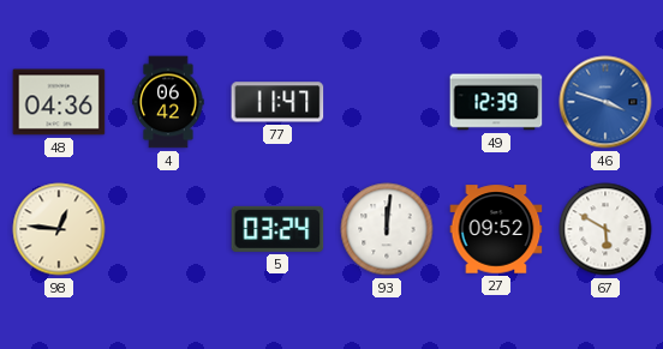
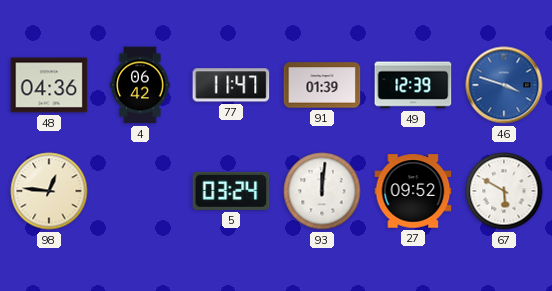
91: none -> 01:39
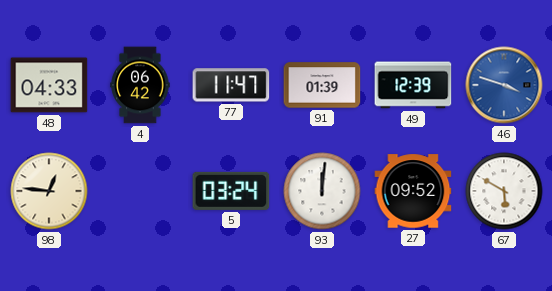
48: 04:36 -> 04:33
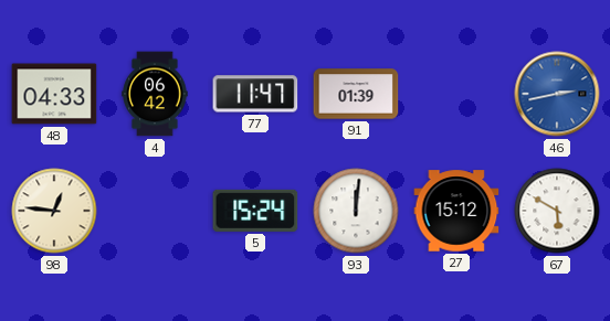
49: 12:39 -> none
46: 3:48 -> 2:43
5: 03:24 -> 15:24
27: 09:52 -> 15:12
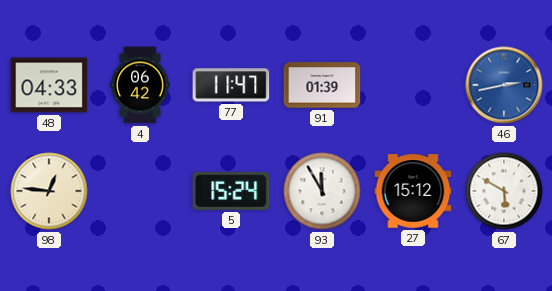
93: 12:01 -> 11:55
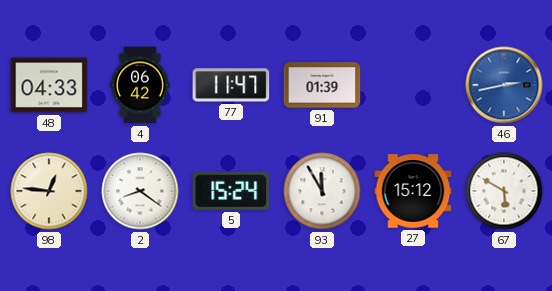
2: none -> 8:21
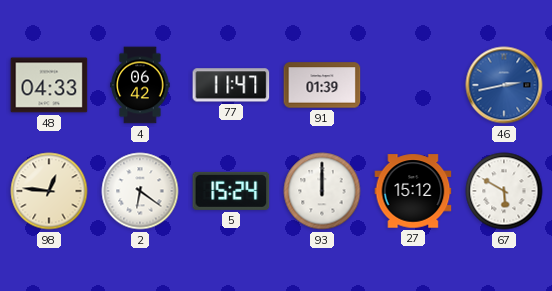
2: 8:21 -> 6:21
93: 11:55 -> 12:00
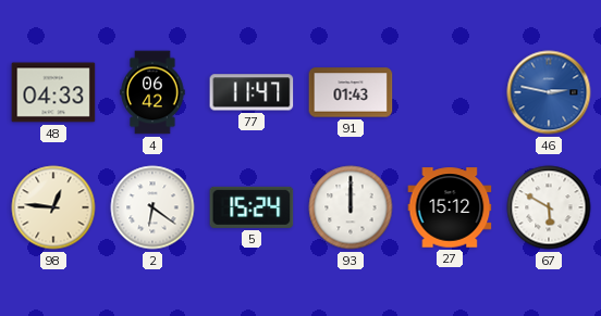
91: 01:39 -> 01:43
46: 2:43 -> 2:47
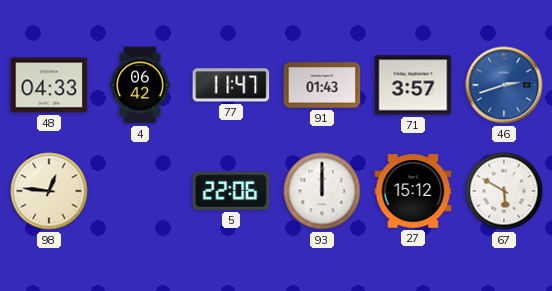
71: none -> 3:57
46: 2:47 -> 2:42
2: 6:21 -> none
5: 15:24 -> 22:06
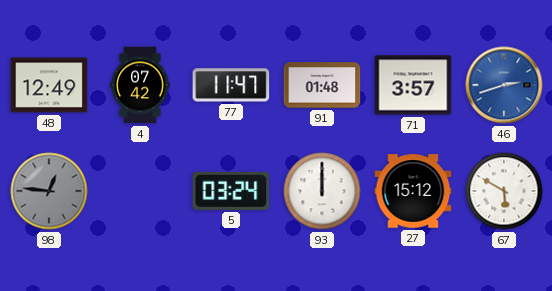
48: 04:33 -> 12:49
4: 06:42 -> 07:42
91: 01:43 -> 01:48
98 dial: cream -> grey
5: 22:06 -> 03:24
